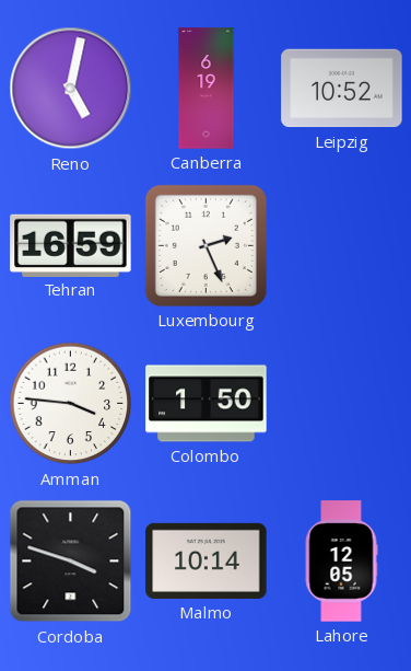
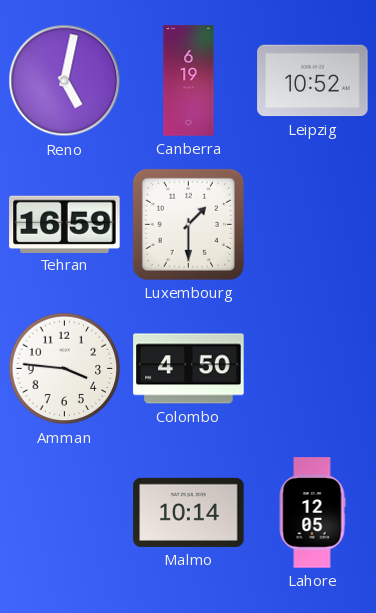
Luxembourg: 2:26 -> 1:30
Colombo: 1:50 -> 4:50
Cordoba: 3:48 -> none
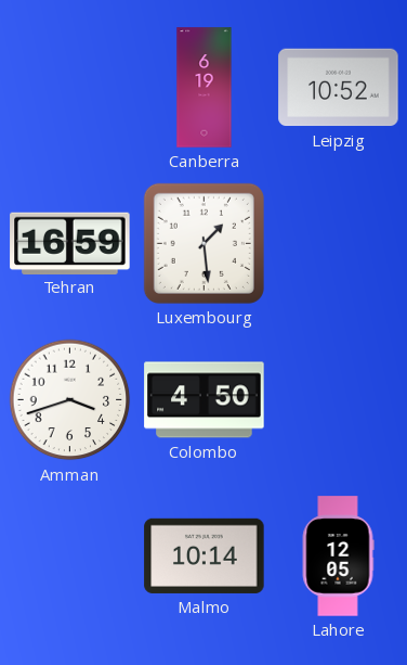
Reno: 5:02 -> none
Luxembourg: 1:30 -> 1:29
Amman: 3:46 -> 3:42
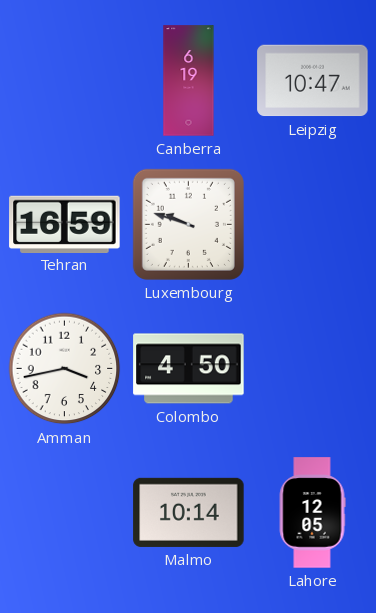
Leipzig: 10:52 -> 10:47
Luxembourg: 1:29 -> 9:48
Amman: 3:42 -> 3:43
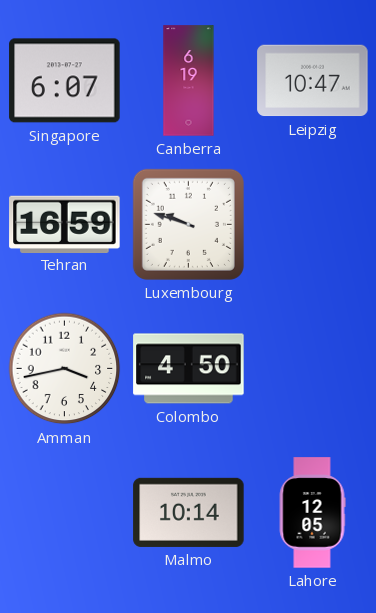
Singapore: none -> 6:07
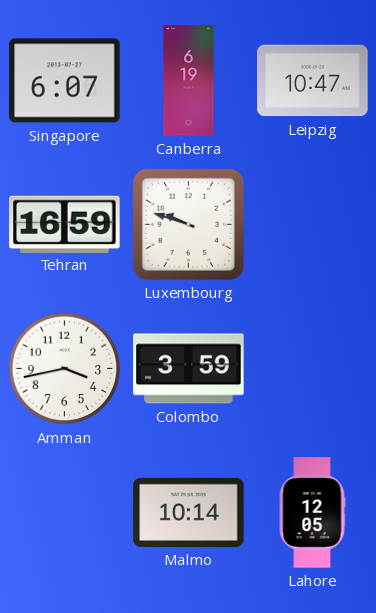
Colombo: 4:50 -> 3:59
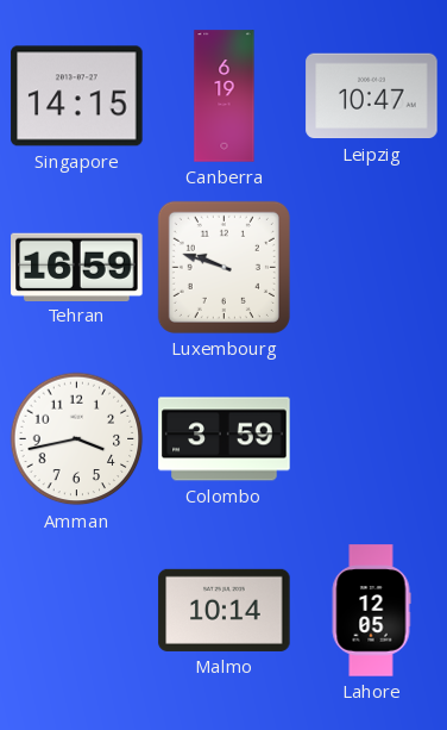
Singapore: 6:07 -> 14:15
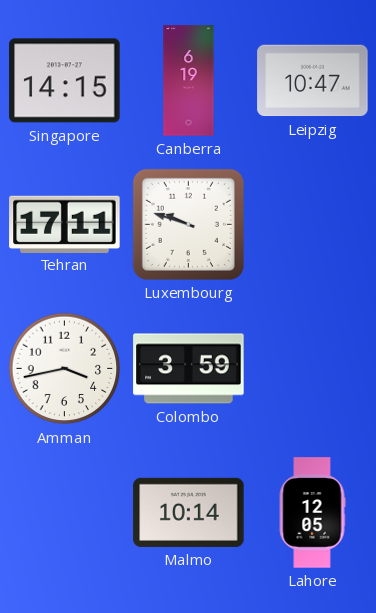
Tehran: 16:59 -> 17:11
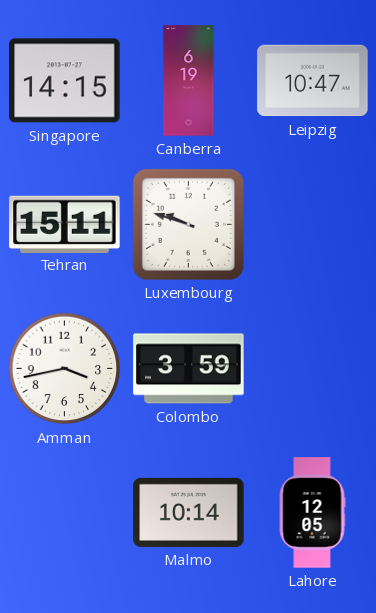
Tehran: 17:11 -> 15:11
